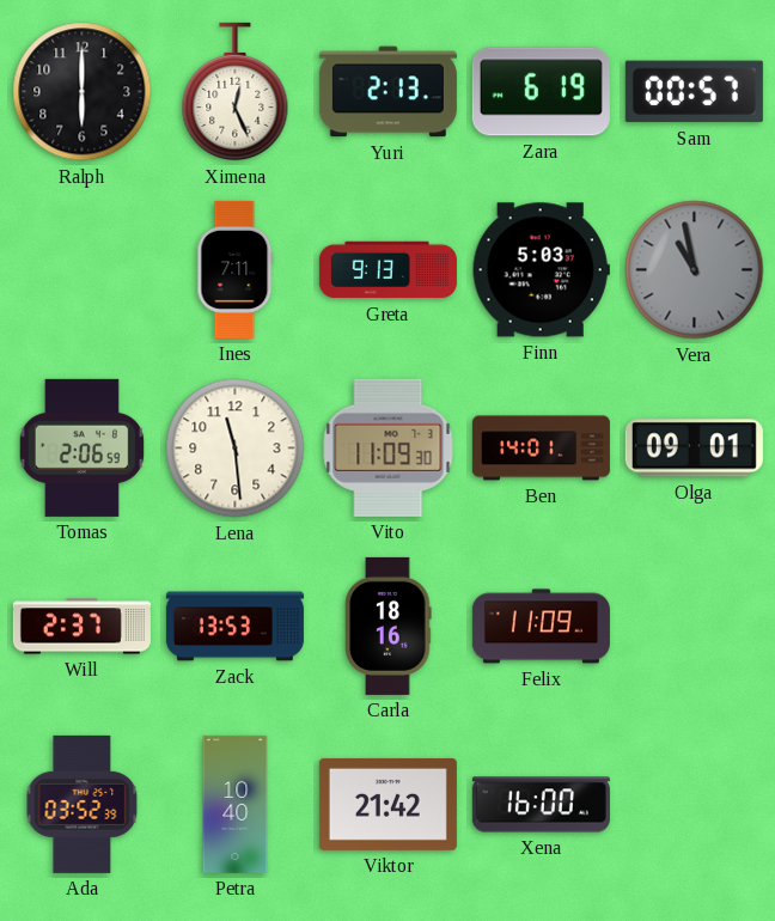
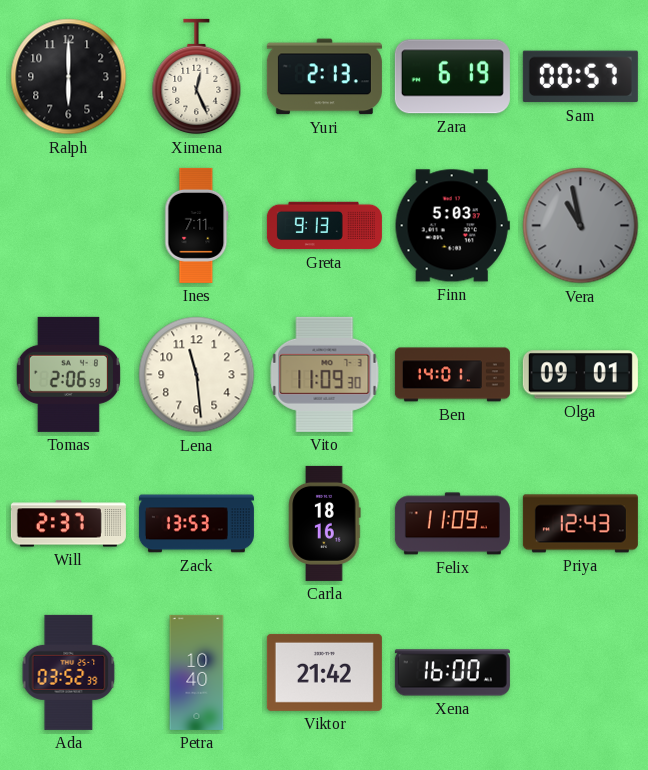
Priya: none -> 12:43
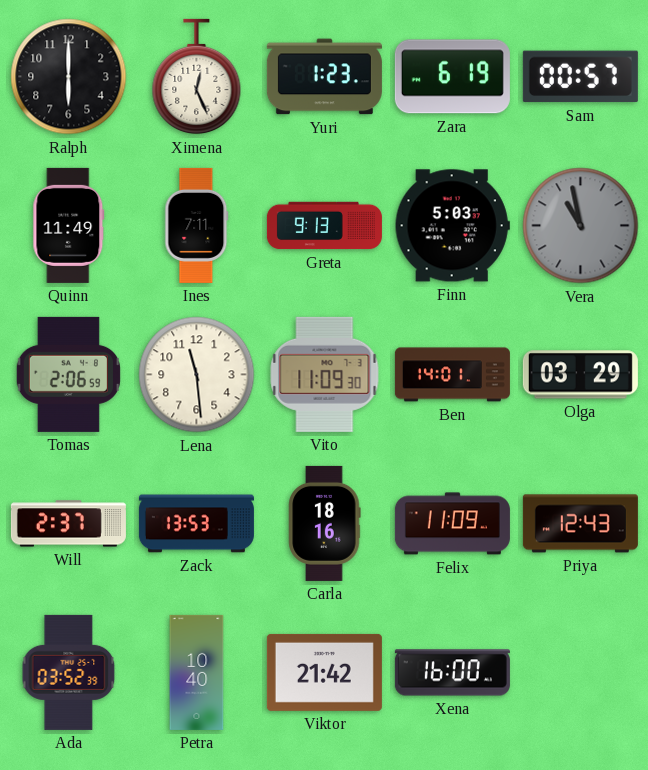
Yuri: 2:13 -> 1:23
Quinn: none -> 11:49
Olga: 09:01 -> 03:29
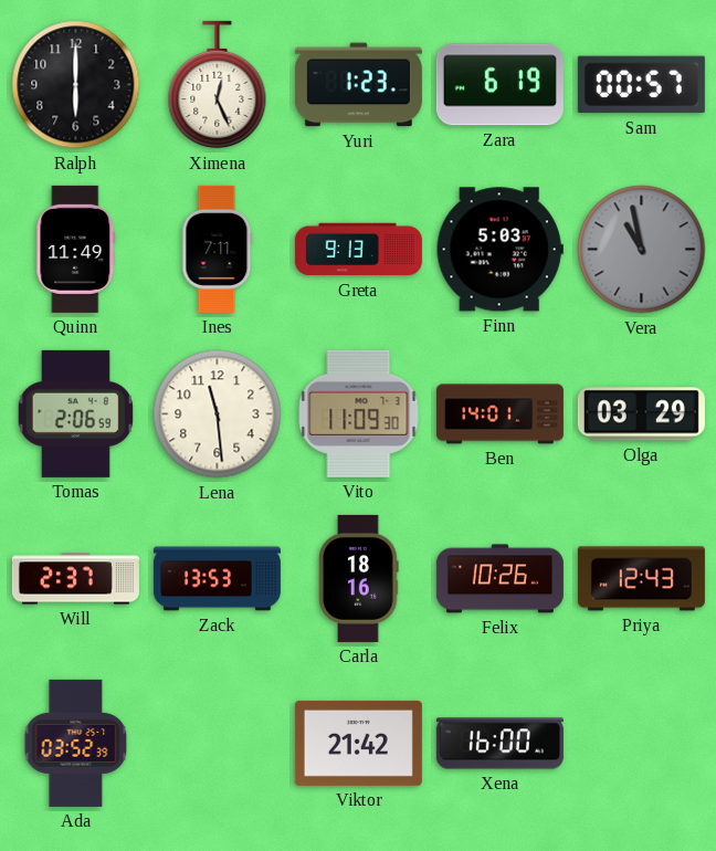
Felix: 11:09 -> 10:26
Petra: 10:40 -> none
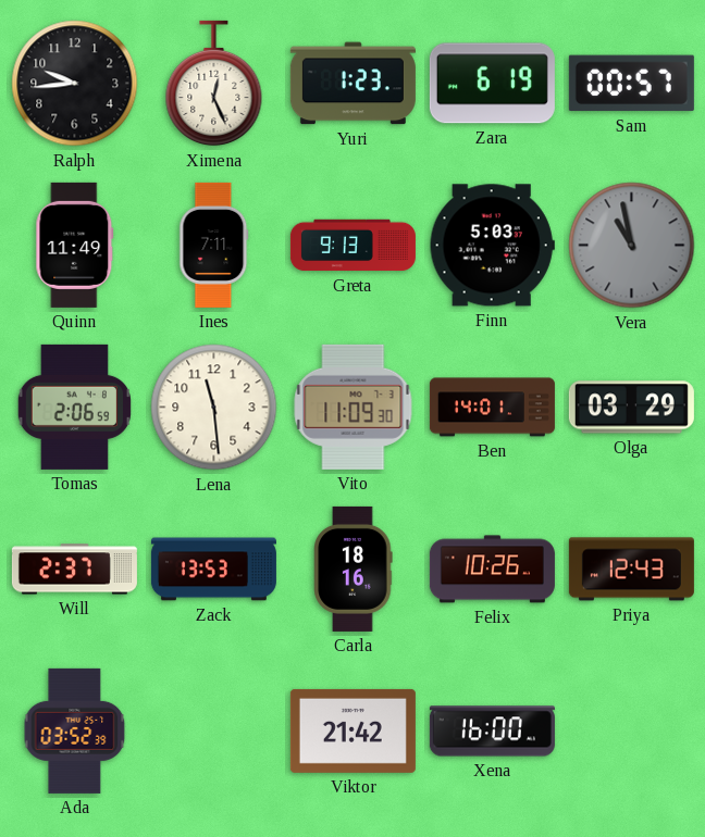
Ralph: 6:00 -> 9:44
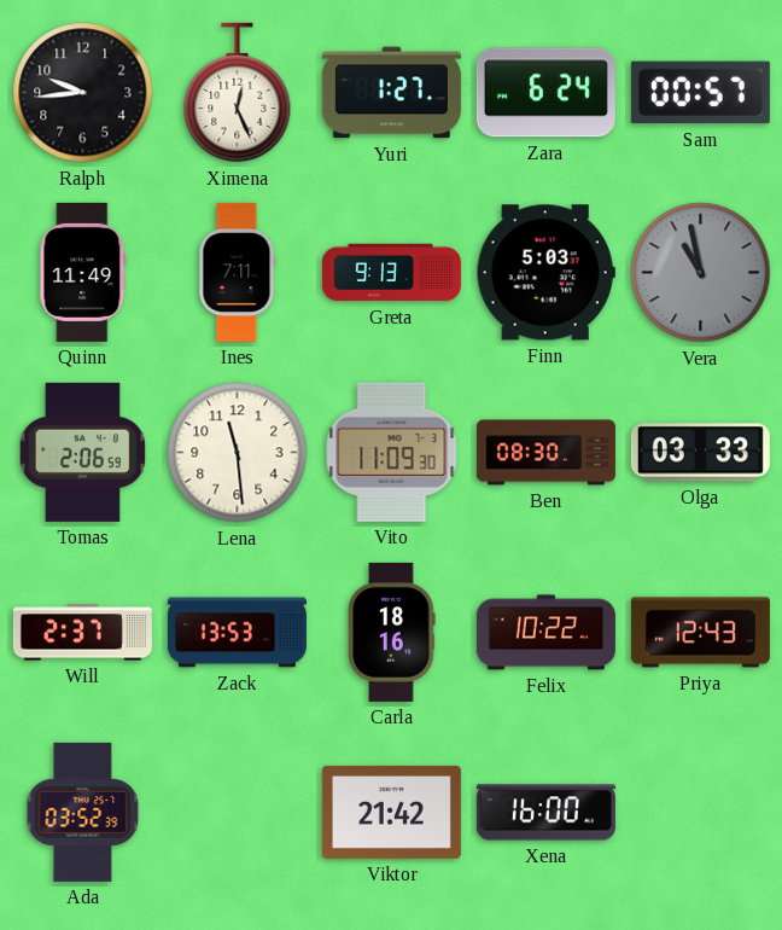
Yuri: 1:23 -> 1:27
Zara: 6:19 -> 6:24
Ben: 14:01 -> 08:30
Olga: 03:29 -> 03:33
Felix: 10:26 -> 10:22
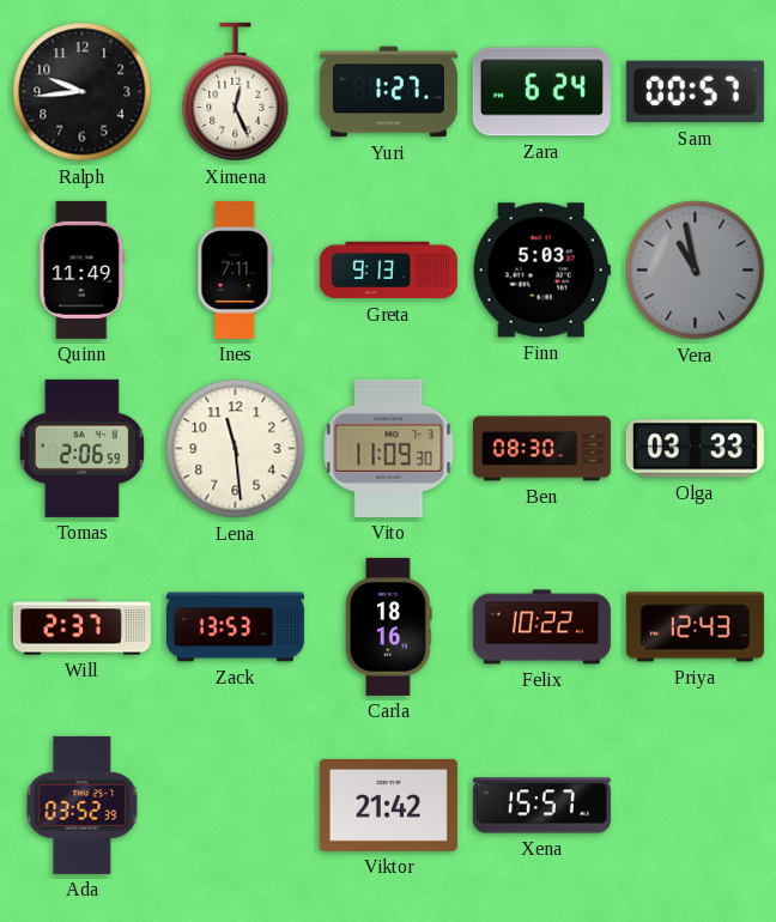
Xena: 16:00 -> 15:57
